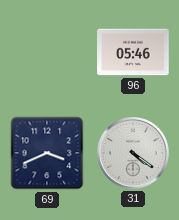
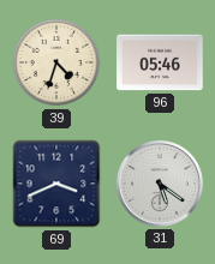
39: none -> 4:33
31: 4:21 -> 5:21
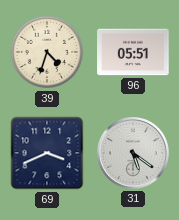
96: 05:46 -> 05:51
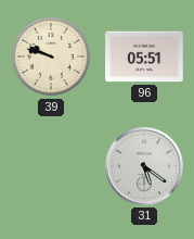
39: 4:33 -> 9:48
69: 3:41 -> none
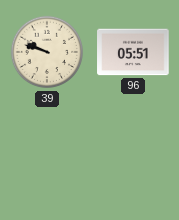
31: 5:21 -> none
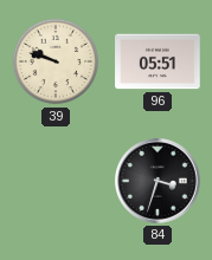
84: none -> 3:33
